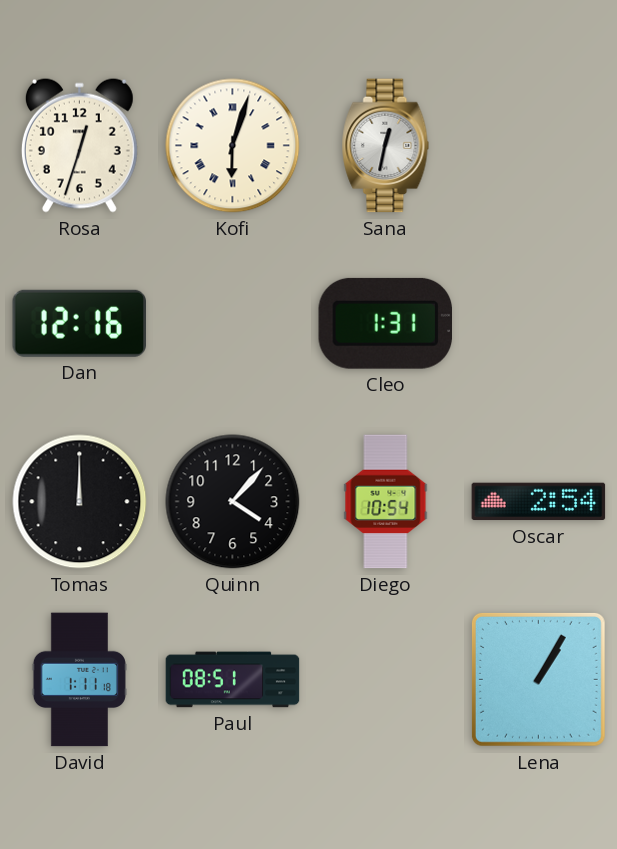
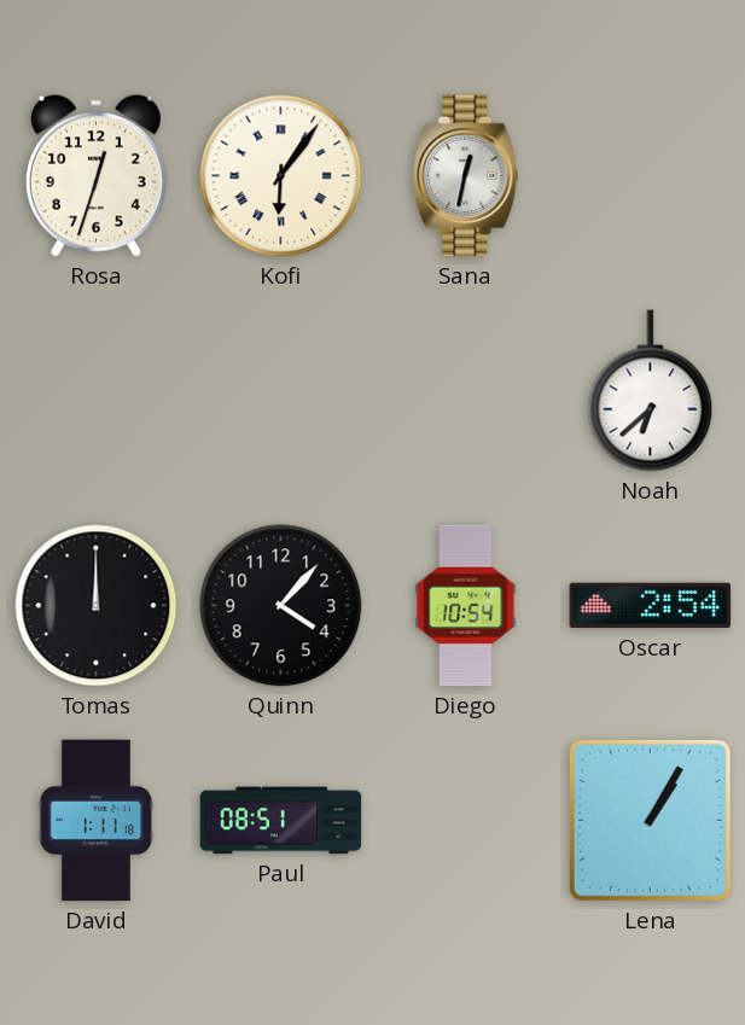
Kofi: 6:03 -> 6:06
Dan: 12:16 -> none
Cleo: 1:31 -> none
Noah: none -> 6:38
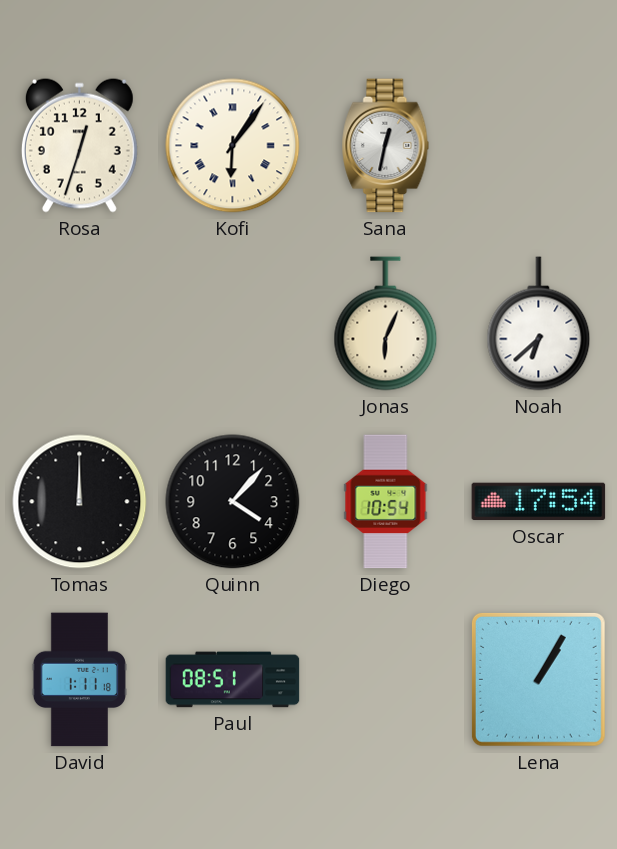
Jonas: none -> 6:04
Oscar: 2:54 -> 17:54
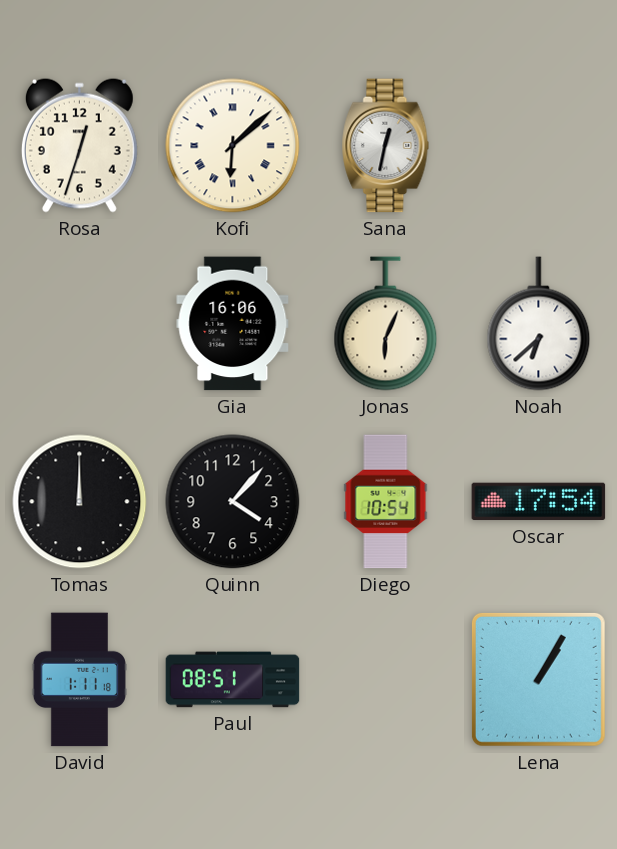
Kofi: 6:06 -> 6:08
Gia: none -> 16:06
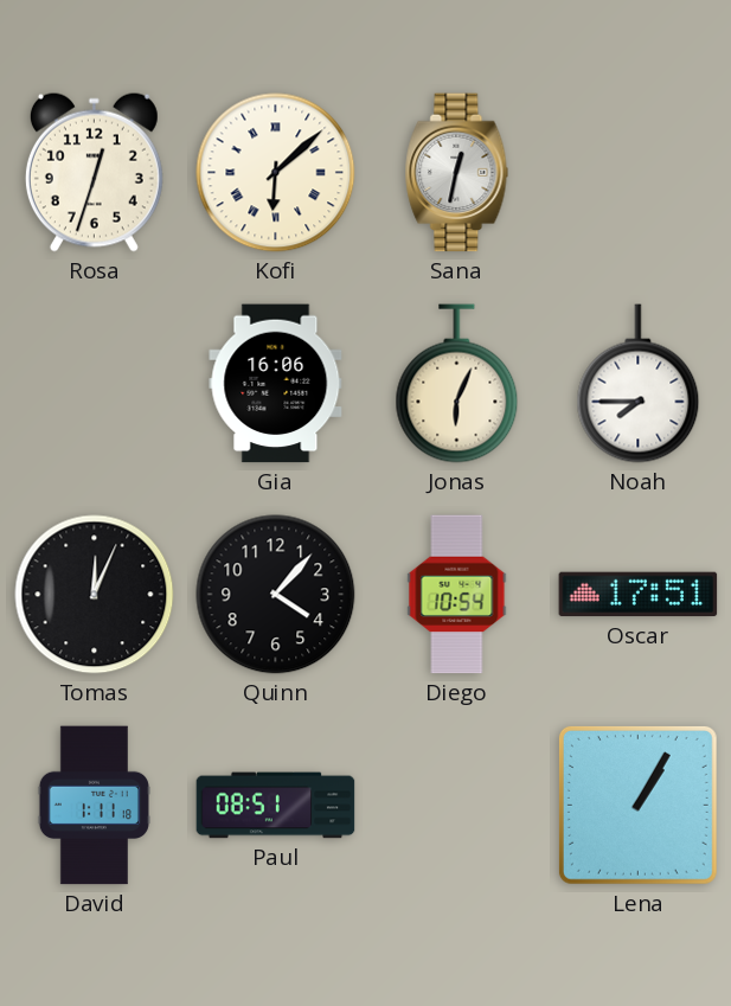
Noah: 6:38 -> 7:45
Tomas: 12:00 -> 12:04
Oscar: 17:54 -> 17:51
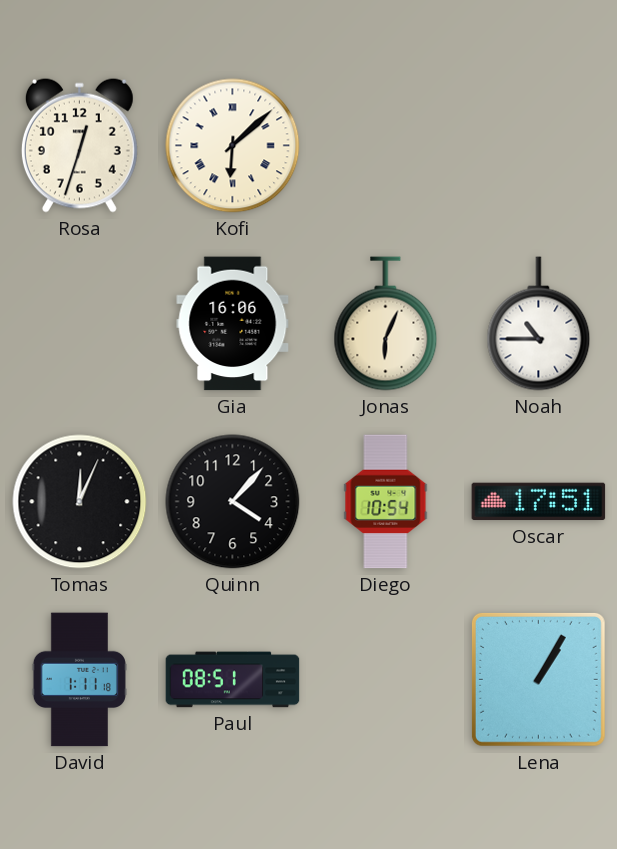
Sana: 12:32 -> none
Noah: 7:45 -> 10:45
